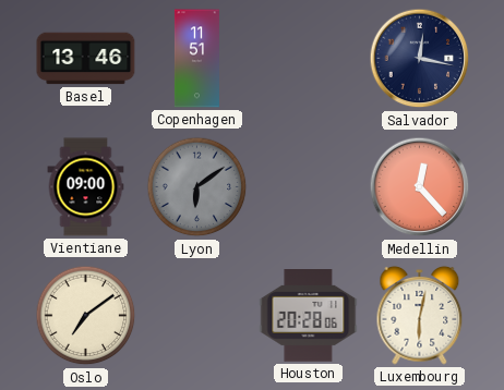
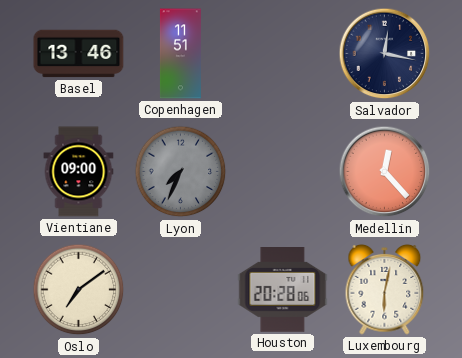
Lyon: 6:09 -> 7:34
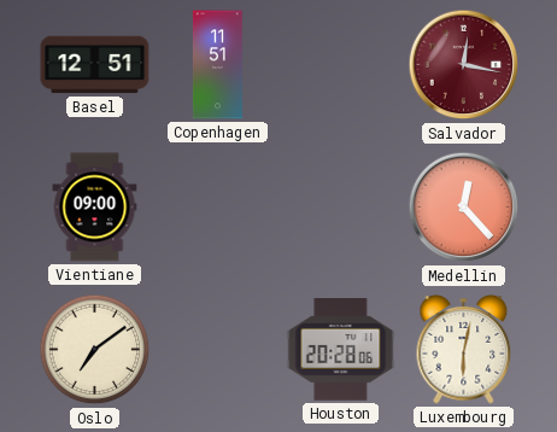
Basel: 13:46 -> 12:51
Salvador dial: navy -> burgundy
Lyon: 7:34 -> none
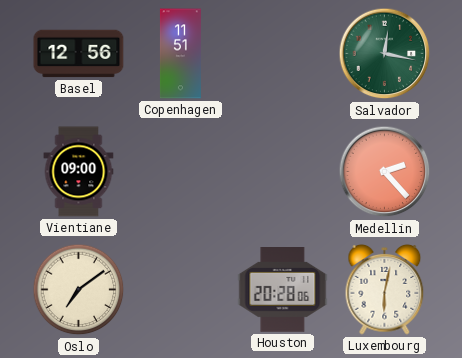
Basel: 12:51 -> 12:56
Salvador dial: burgundy -> green
Medellin: 12:23 -> 2:23
